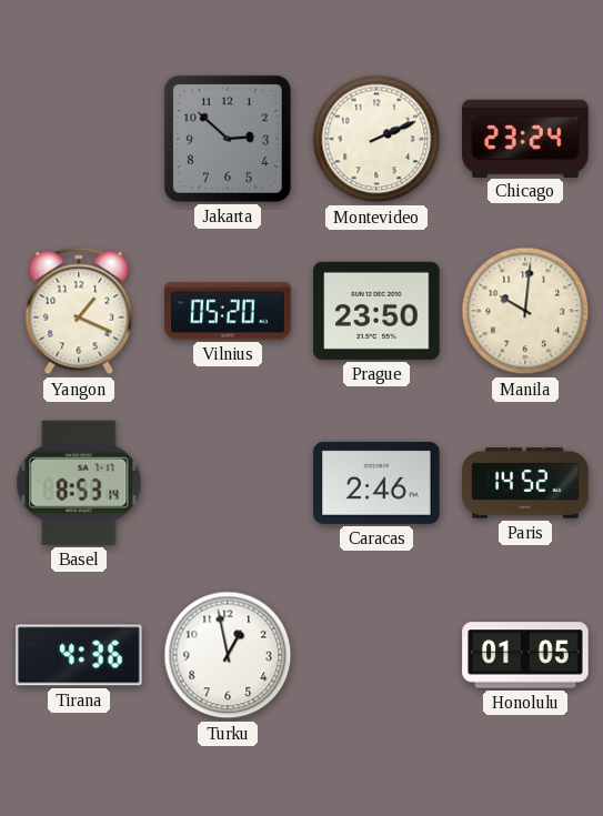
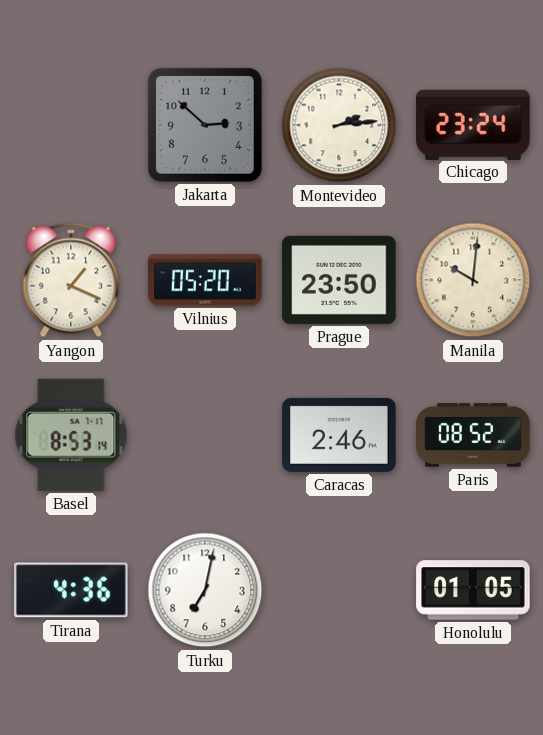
Montevideo: 2:11 -> 2:14
Paris: 14:52 -> 08:52
Turku: 12:58 -> 7:02
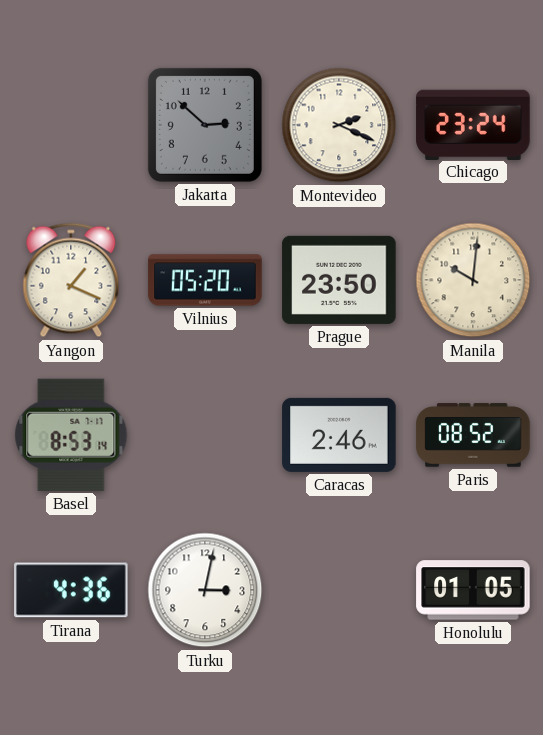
Montevideo: 2:14 -> 2:19
Turku: 7:02 -> 3:02
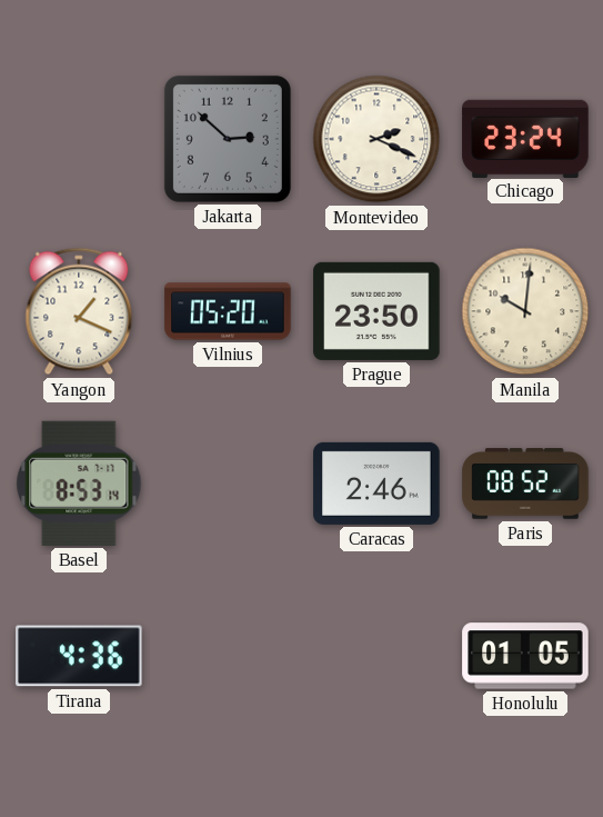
Turku: 3:02 -> none
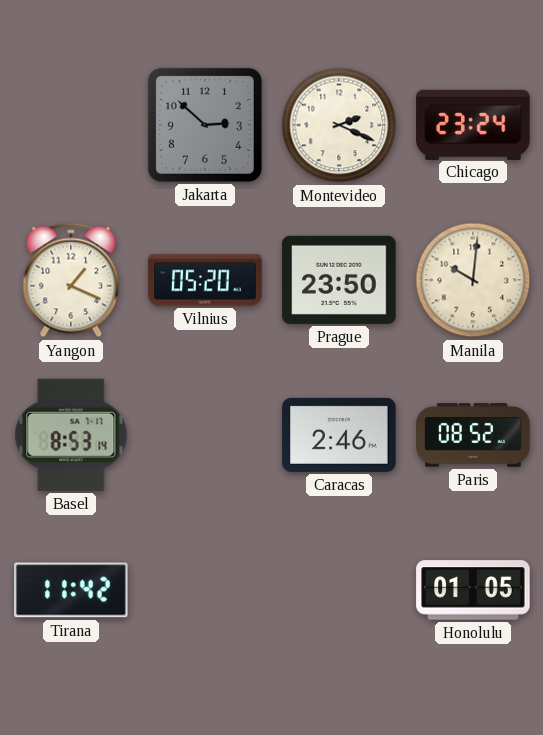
Tirana: 4:36 -> 11:42
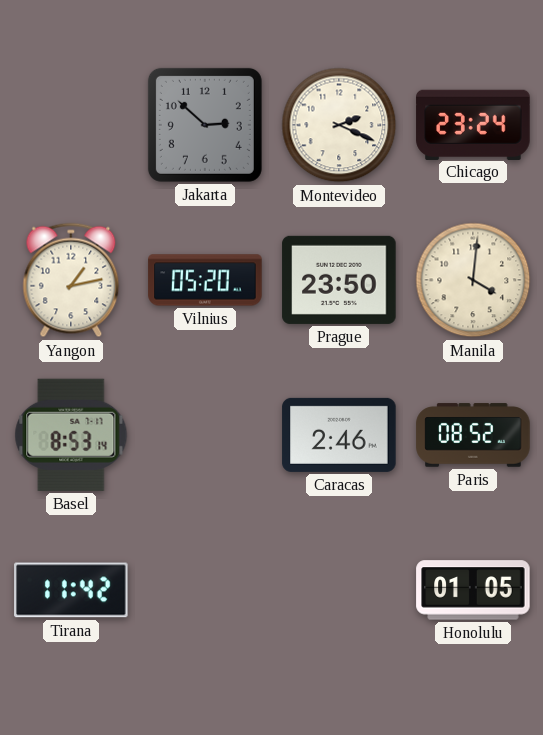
Yangon: 1:19 -> 1:13
Manila: 10:01 -> 4:01
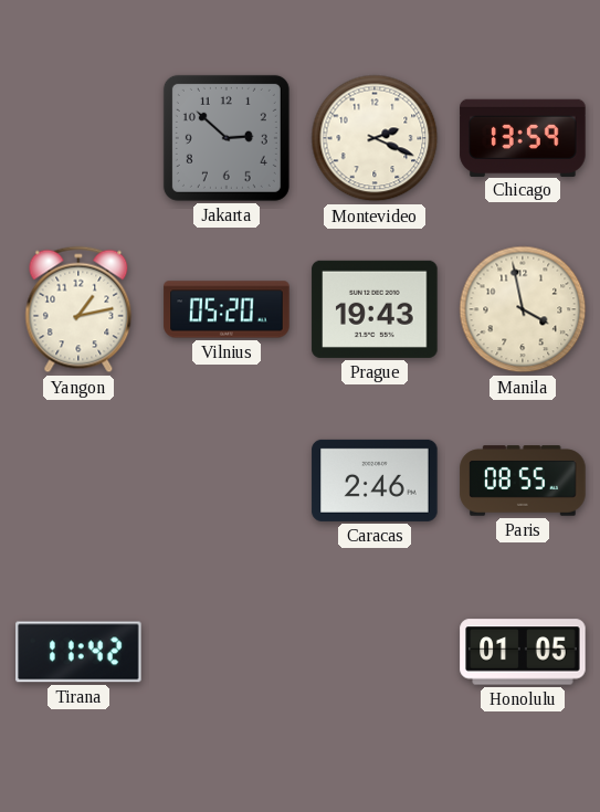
Chicago: 23:24 -> 13:59
Prague: 23:50 -> 19:43
Manila: 4:01 -> 3:58
Basel: 8:53 -> none
Paris: 08:52 -> 08:55
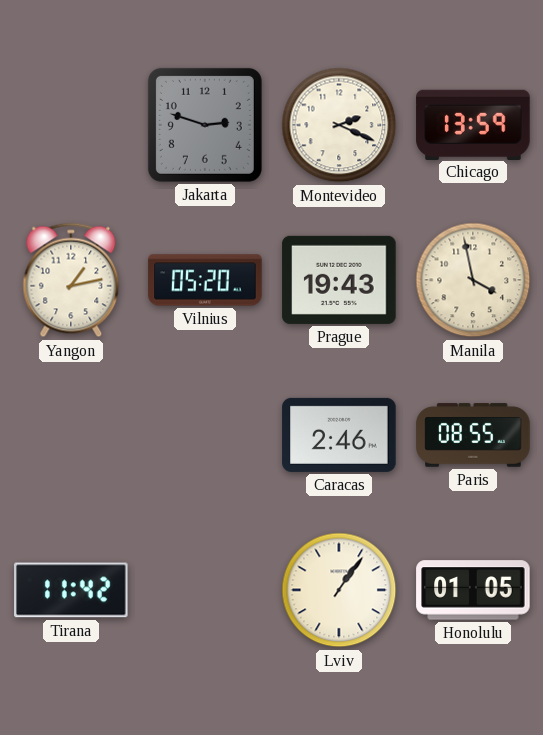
Jakarta: 2:52 -> 2:48
Lviv: none -> 1:06
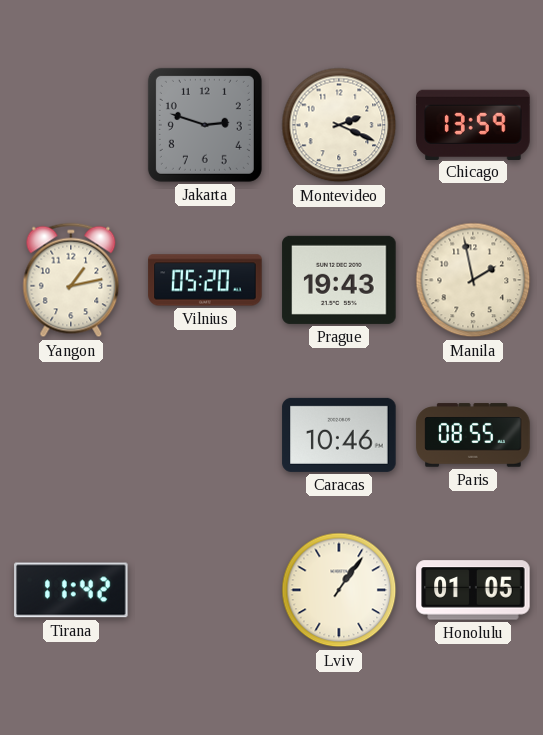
Manila: 3:58 -> 1:58
Caracas: 2:46 -> 10:46
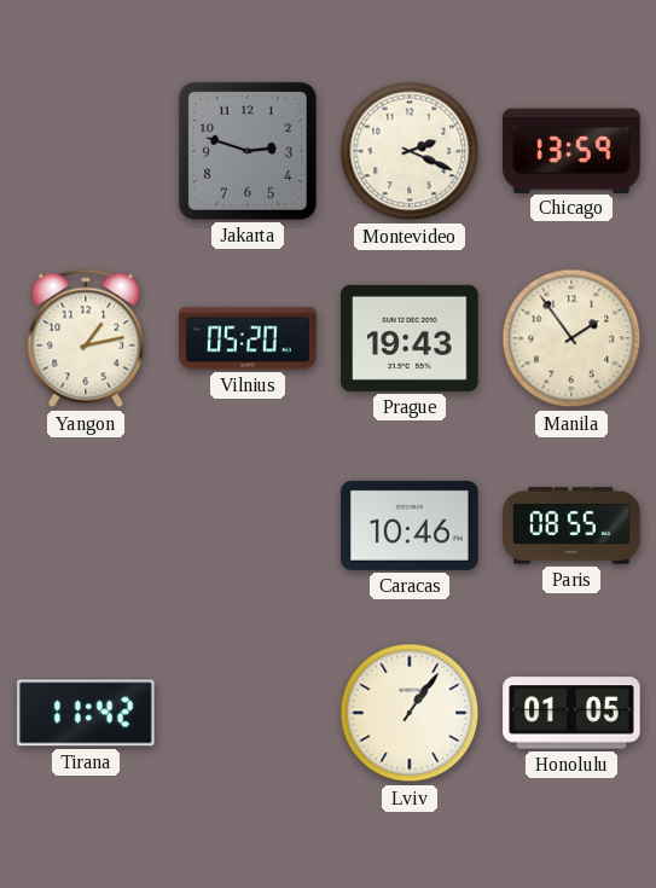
Manila: 1:58 -> 1:54
